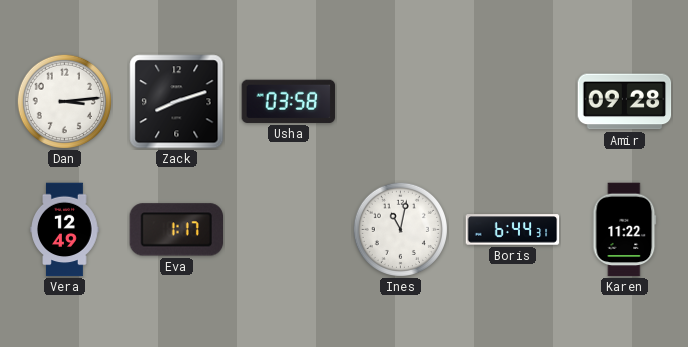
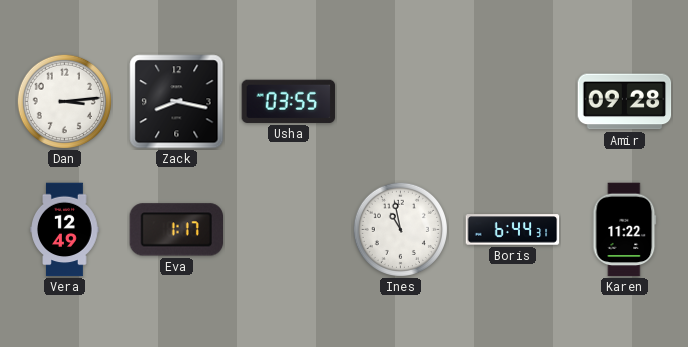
Zack: 8:12 -> 8:17
Usha: 03:58 -> 03:55
Ines: 11:02 -> 10:58
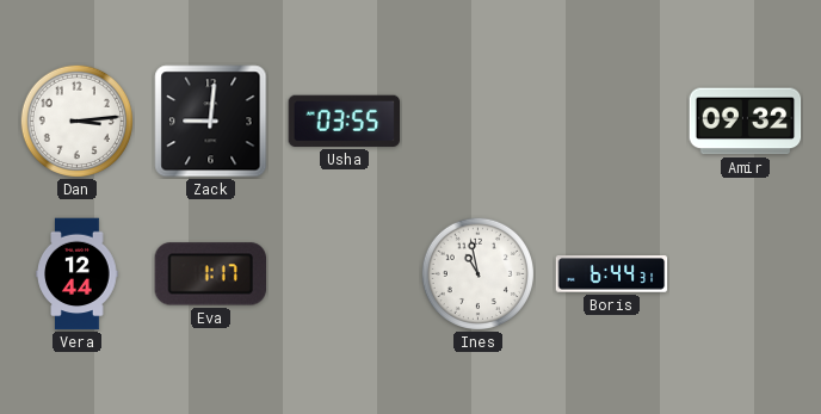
Zack: 8:17 -> 9:01
Amir: 09:28 -> 09:32
Vera: 12:49 -> 12:44
Karen: 11:22 -> none
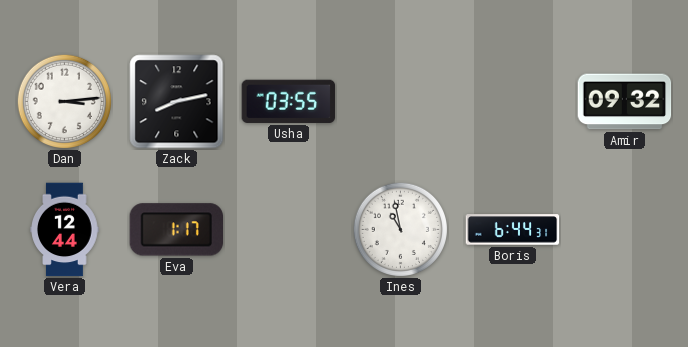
Zack: 9:01 -> 8:13
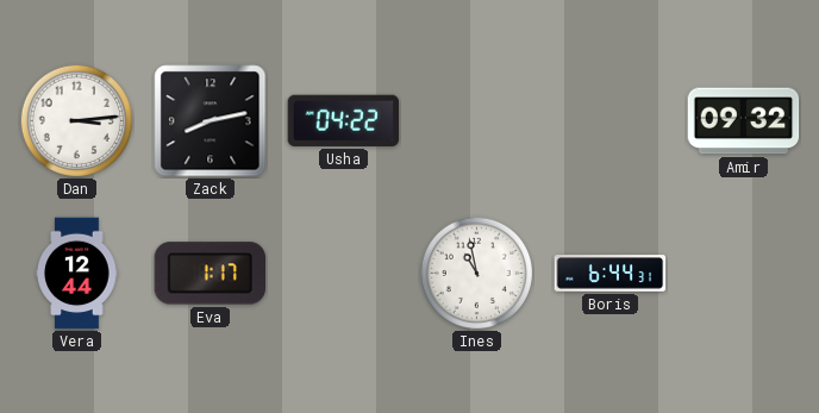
Usha: 03:55 -> 04:22
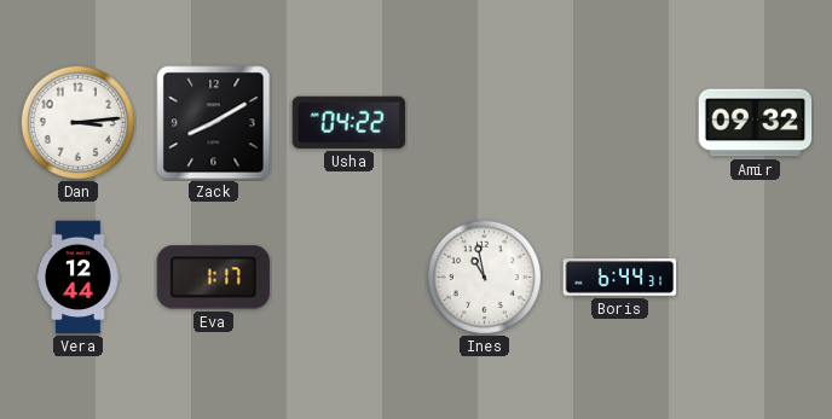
Zack: 8:13 -> 8:10
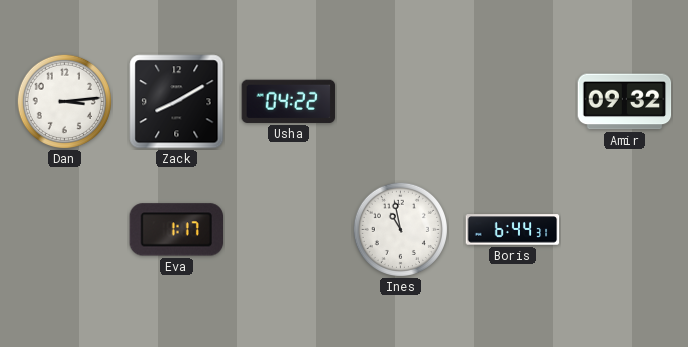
Vera: 12:44 -> none
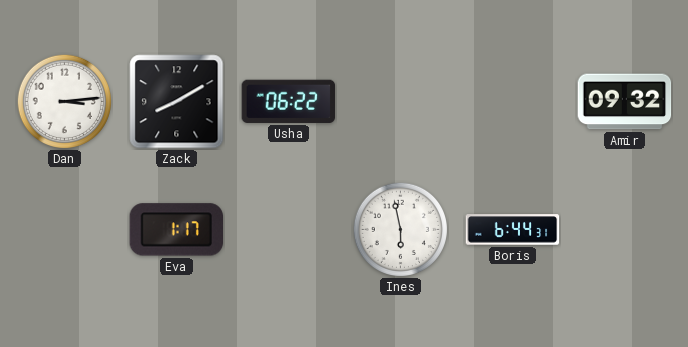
Usha: 04:22 -> 06:22
Ines: 10:58 -> 5:58
